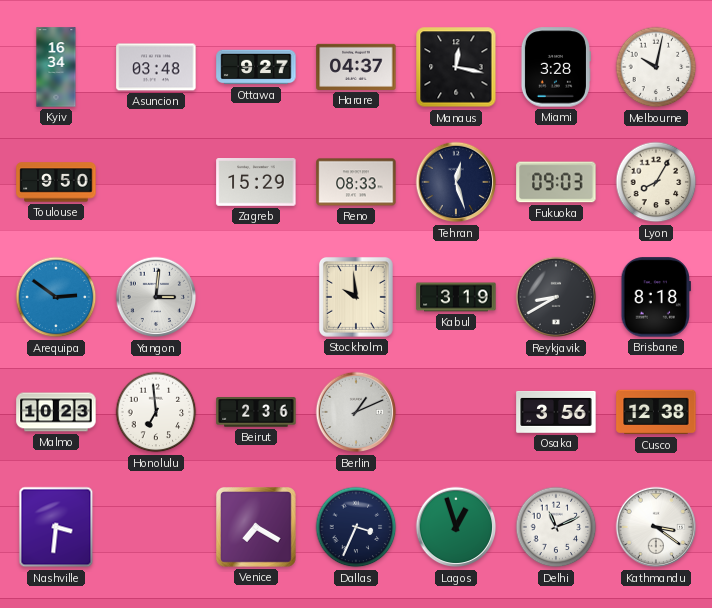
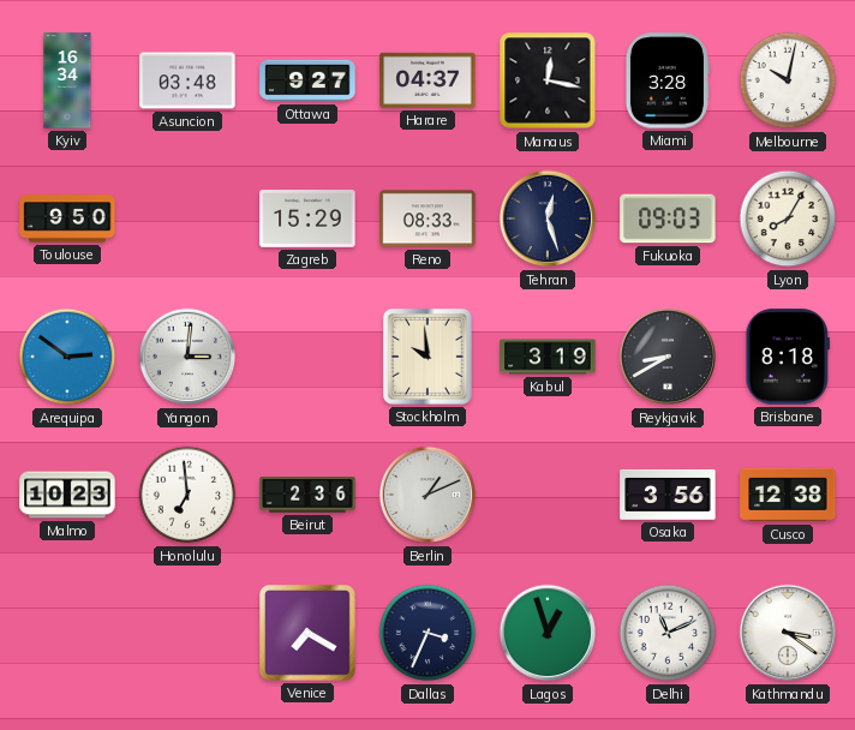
Nashville: 3:31 -> none
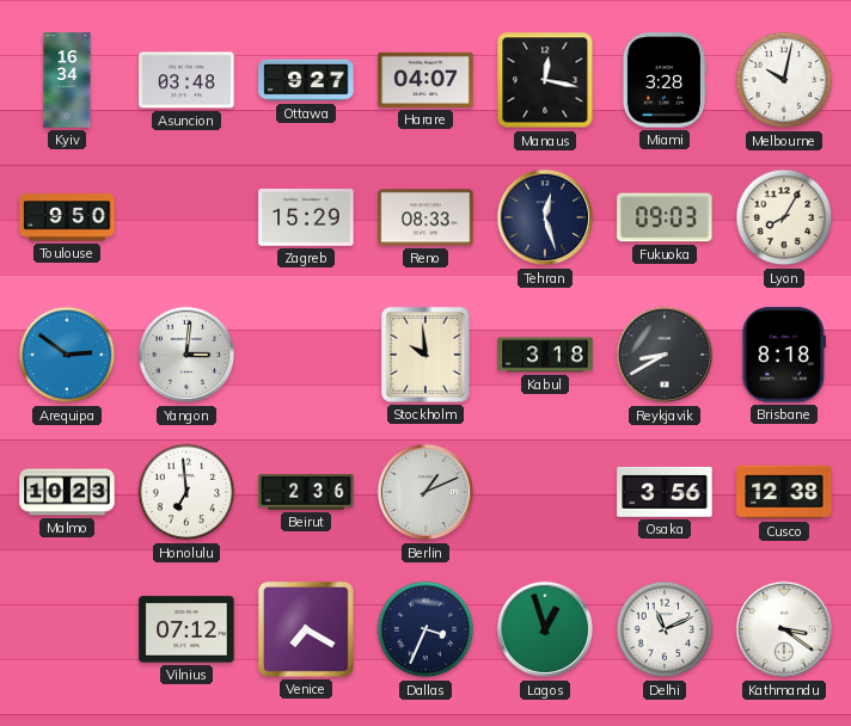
Harare: 04:37 -> 04:07
Kabul: 3:19 -> 3:18
Vilnius: none -> 07:12
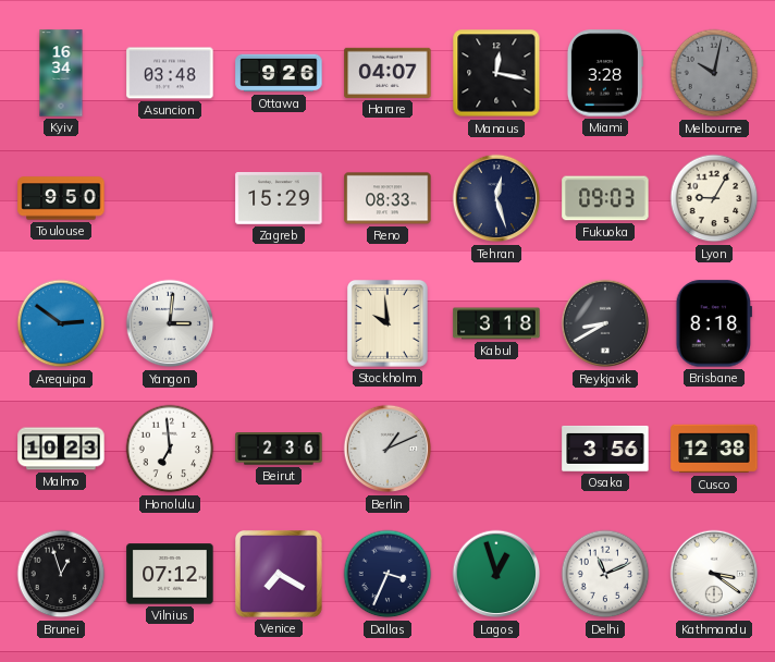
Ottawa: 9:27 -> 9:26
Melbourne dial: white -> grey
Lyon: 8:05 -> 9:05
Brunei: none -> 12:57
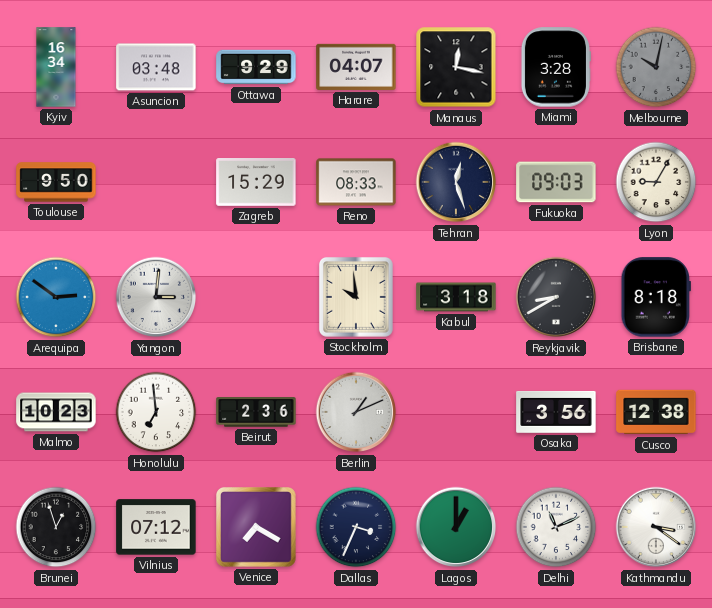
Ottawa: 9:26 -> 9:29
Lagos: 12:57 -> 1:00
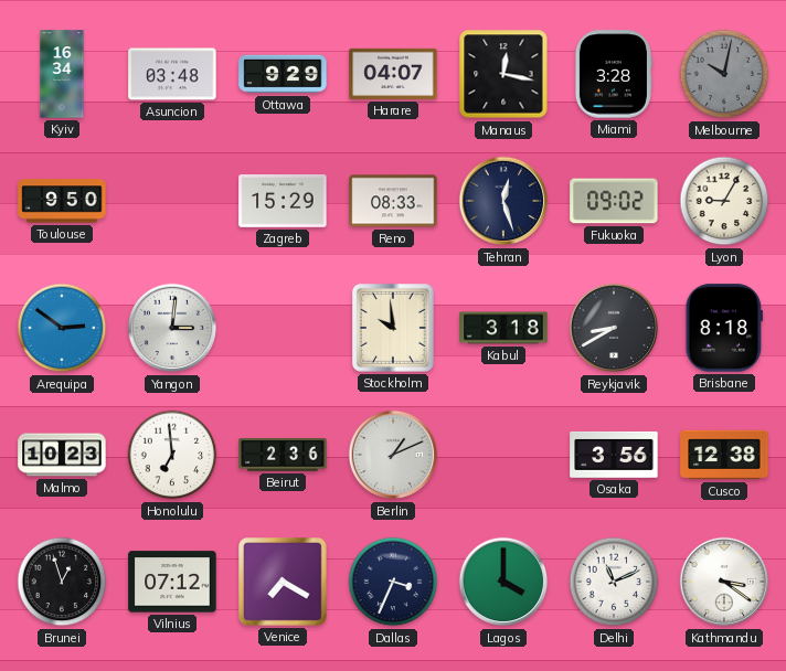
Fukuoka: 09:03 -> 09:02
Lagos: 1:00 -> 4:00
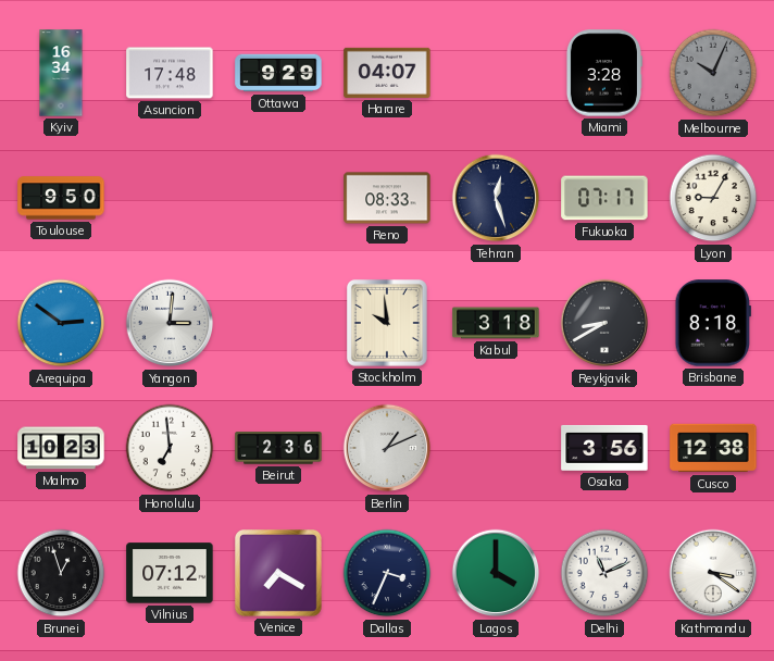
Asuncion: 03:48 -> 17:48
Manaus: 12:17 -> none
Melbourne: 10:02 -> 10:04
Zagreb: 15:29 -> none
Fukuoka: 09:02 -> 07:17
